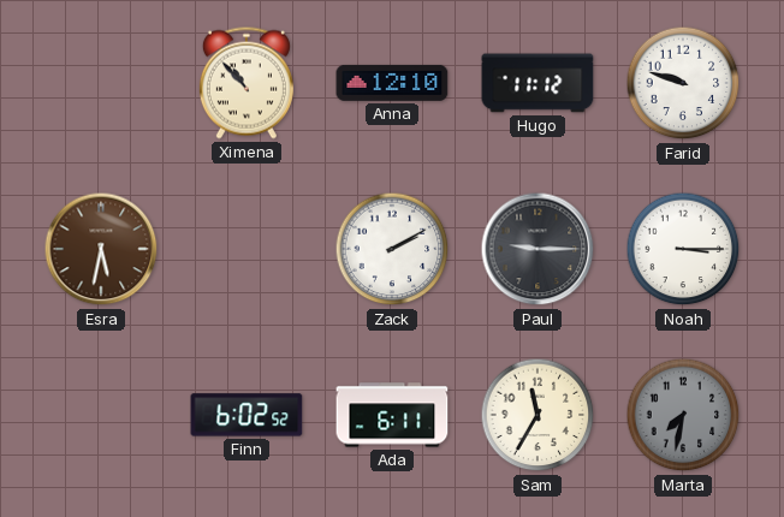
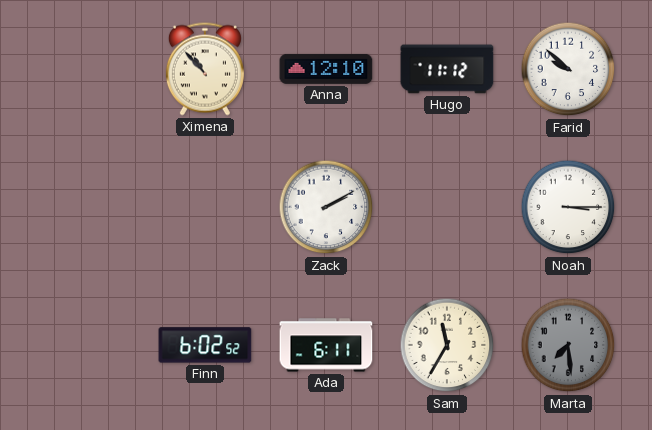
Farid: 9:48 -> 9:52
Esra: 5:32 -> none
Paul: 9:15 -> none
Marta: 7:32 -> 7:29
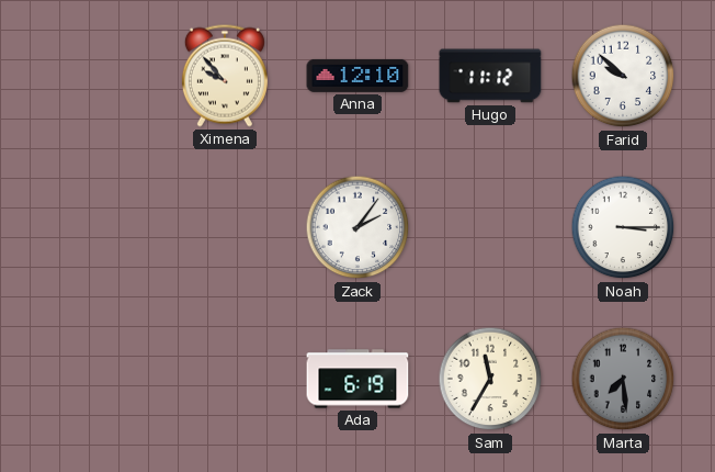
Ximena: 10:53 -> 9:53
Zack: 2:10 -> 2:06
Finn: 6:02 -> none
Ada: 6:11 -> 6:19
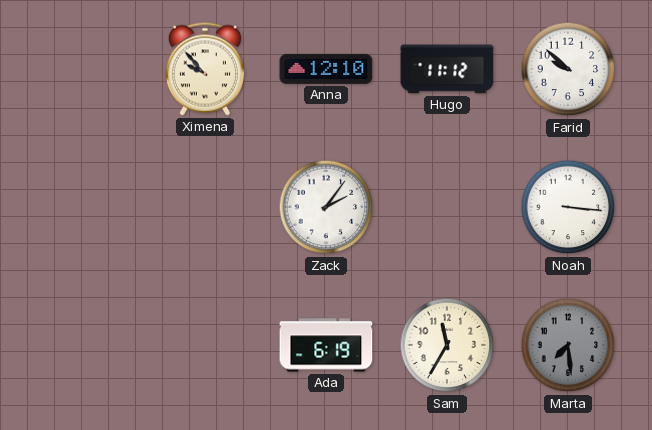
Noah: 3:15 -> 3:16
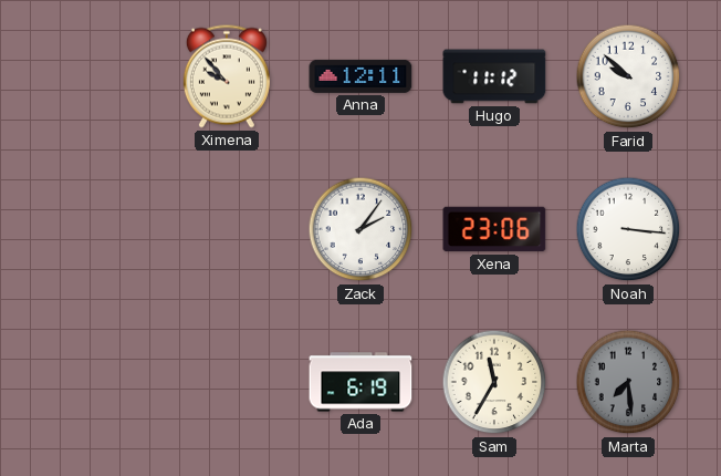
Anna: 12:10 -> 12:11
Xena: none -> 23:06
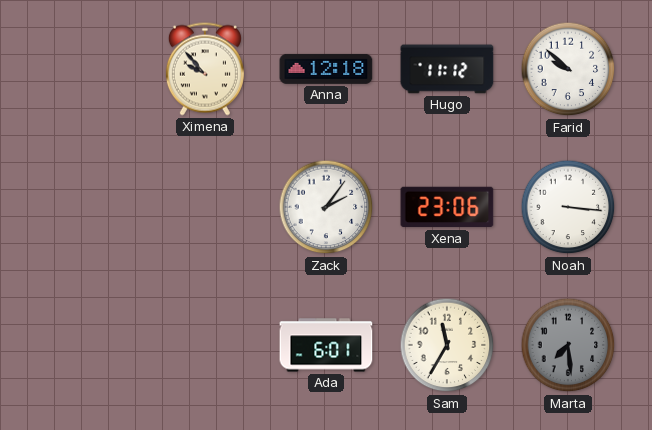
Anna: 12:11 -> 12:18
Ada: 6:19 -> 6:01
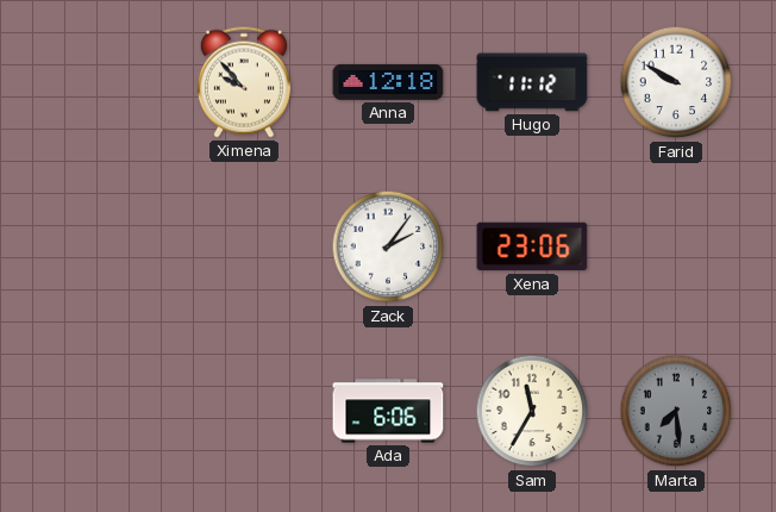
Farid: 9:52 -> 9:50
Noah: 3:16 -> none
Ada: 6:01 -> 6:06
